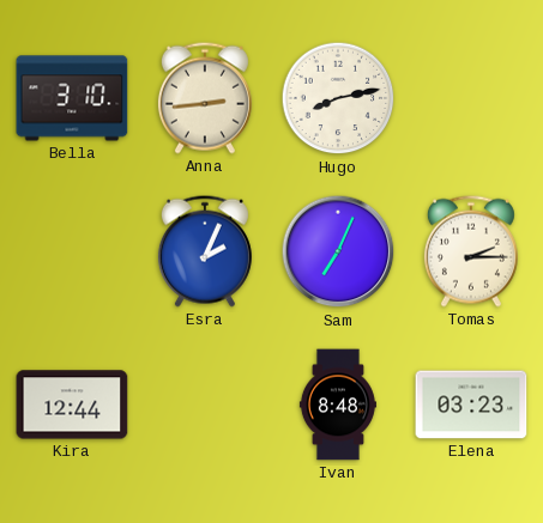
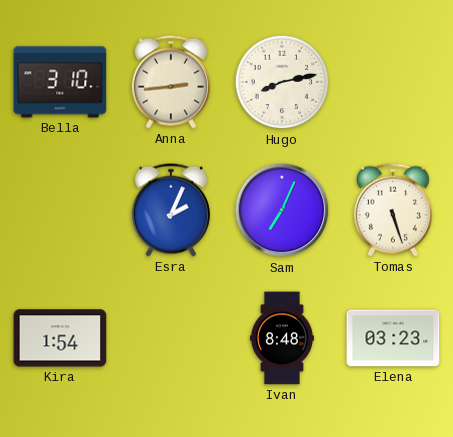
Tomas: 2:15 -> 5:27
Kira: 12:44 -> 1:54
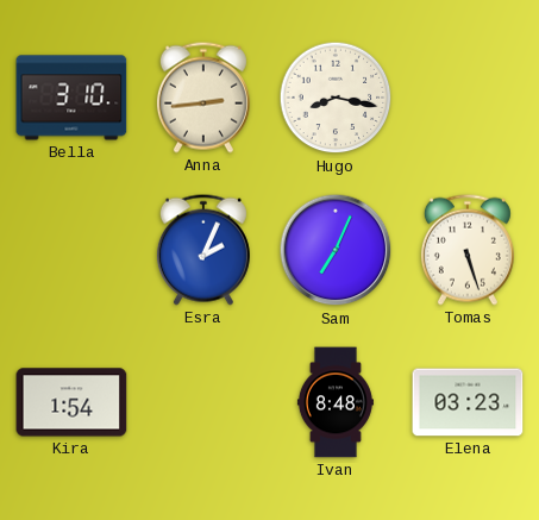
Hugo: 8:13 -> 8:17
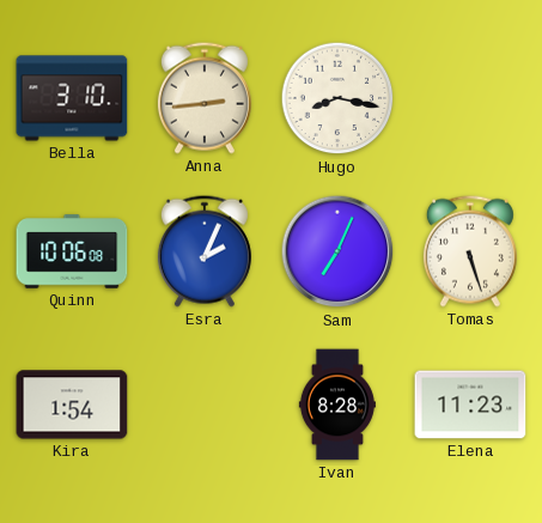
Quinn: none -> 10:06
Ivan: 8:48 -> 8:28
Elena: 03:23 -> 11:23
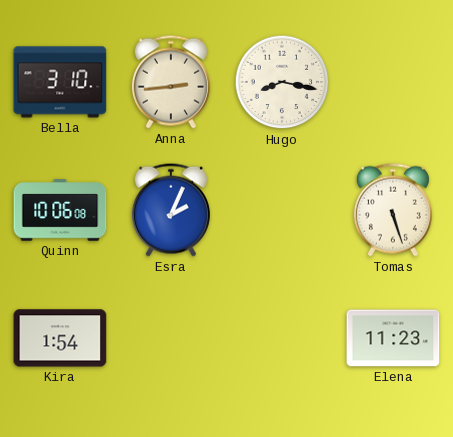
Sam: 7:04 -> none
Ivan: 8:28 -> none
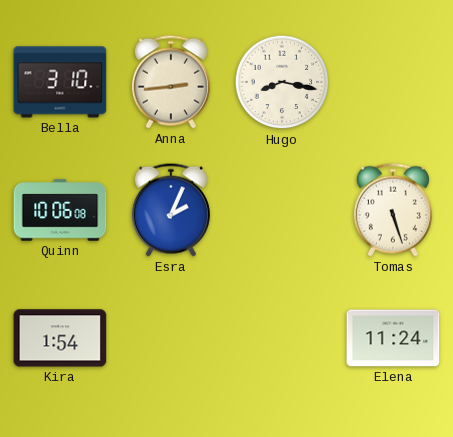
Elena: 11:23 -> 11:24
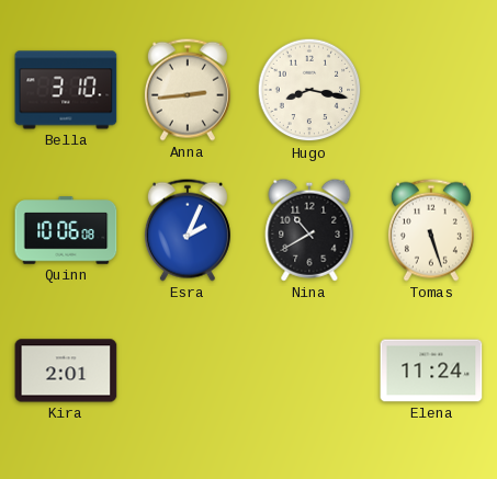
Nina: none -> 10:40
Kira: 1:54 -> 2:01
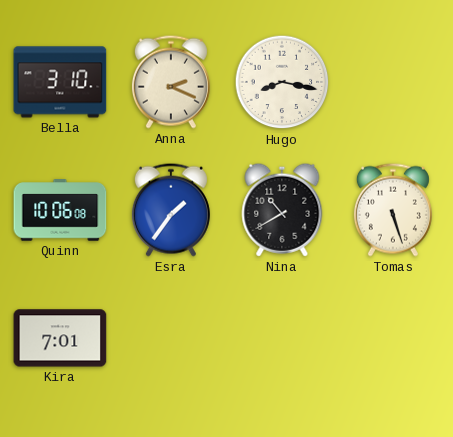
Anna: 2:44 -> 2:19
Esra: 2:04 -> 1:36
Kira: 2:01 -> 7:01
Elena: 11:24 -> none
